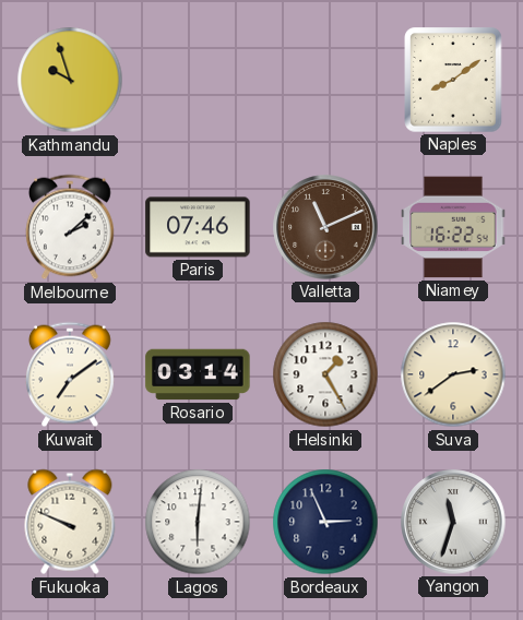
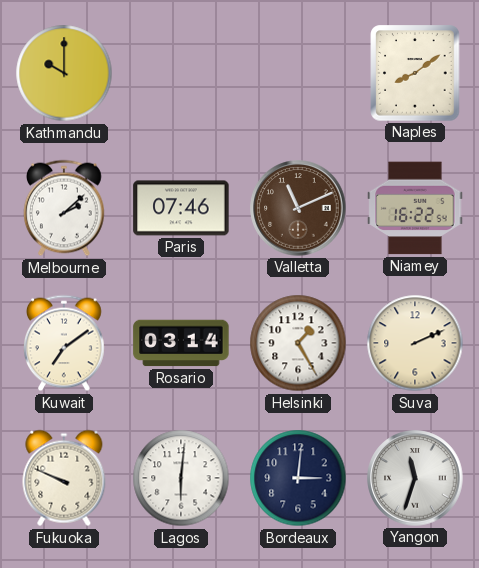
Kathmandu: 9:57 -> 10:00
Suva: 2:39 -> 2:11
Bordeaux: 2:56 -> 3:01
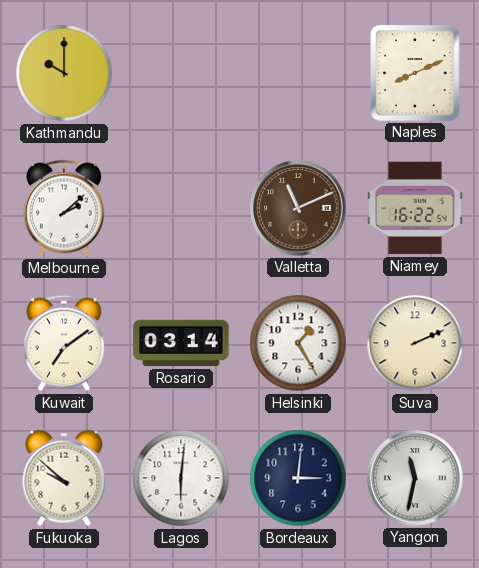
Naples: 8:09 -> 8:11
Paris: 07:46 -> none
Fukuoka: 9:49 -> 9:52
Yangon: 11:33 -> 11:32
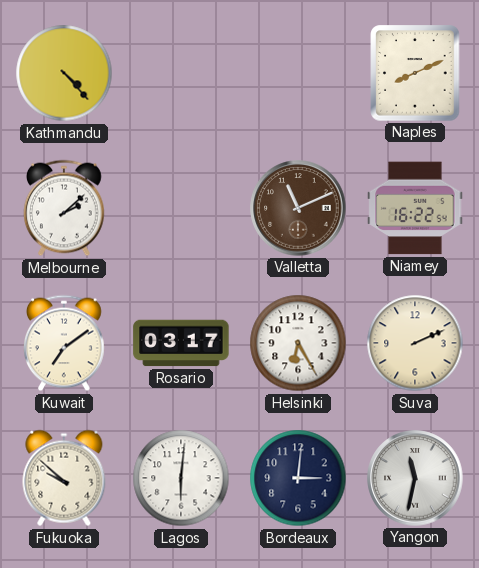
Kathmandu: 10:00 -> 4:23
Rosario: 03:14 -> 03:17
Helsinki: 1:25 -> 6:25
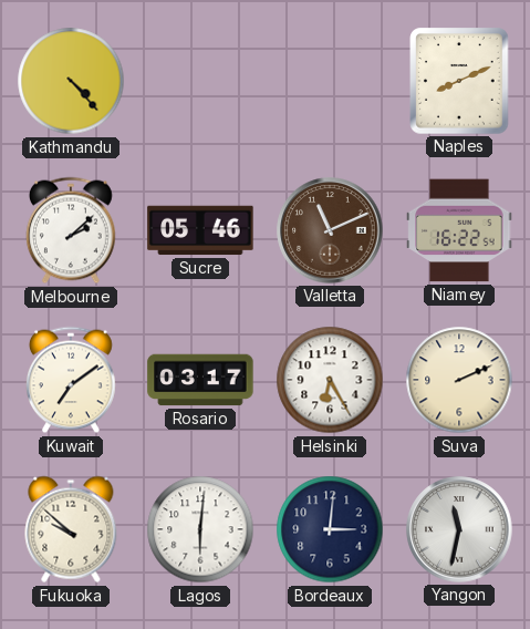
Sucre: none -> 05:46
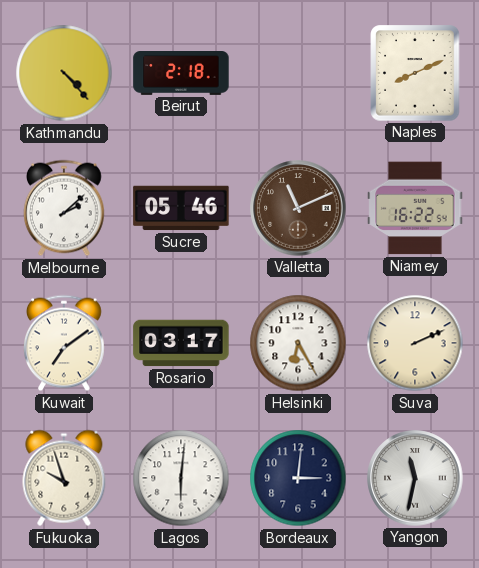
Beirut: none -> 2:18
Fukuoka: 9:52 -> 9:57
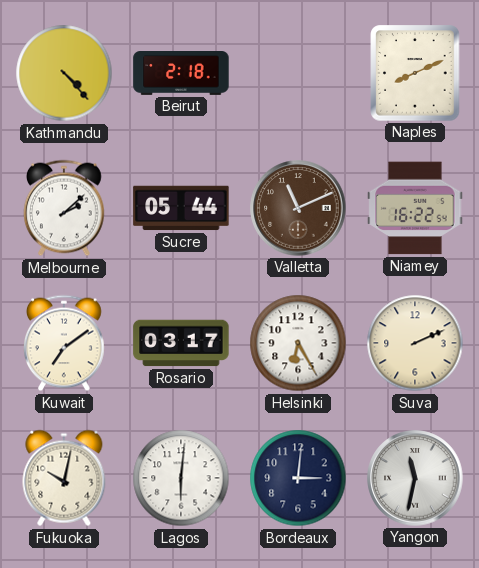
Sucre: 05:46 -> 05:44
Fukuoka: 9:57 -> 10:02
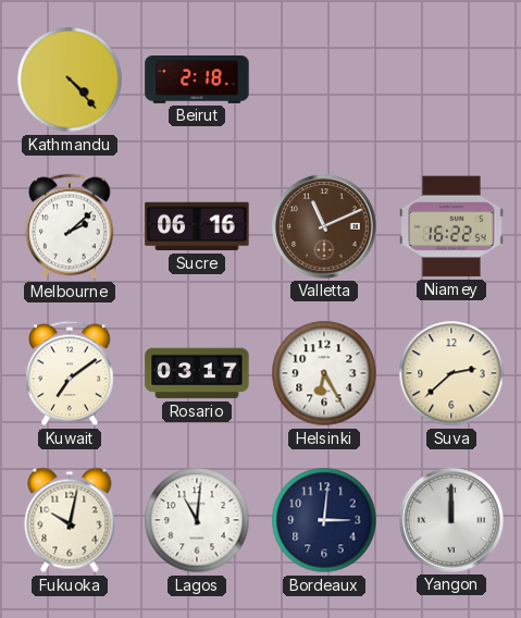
Naples: 8:11 -> none
Sucre: 05:44 -> 06:16
Suva: 2:11 -> 2:38
Lagos: 6:01 -> 11:01
Yangon: 11:32 -> 12:00
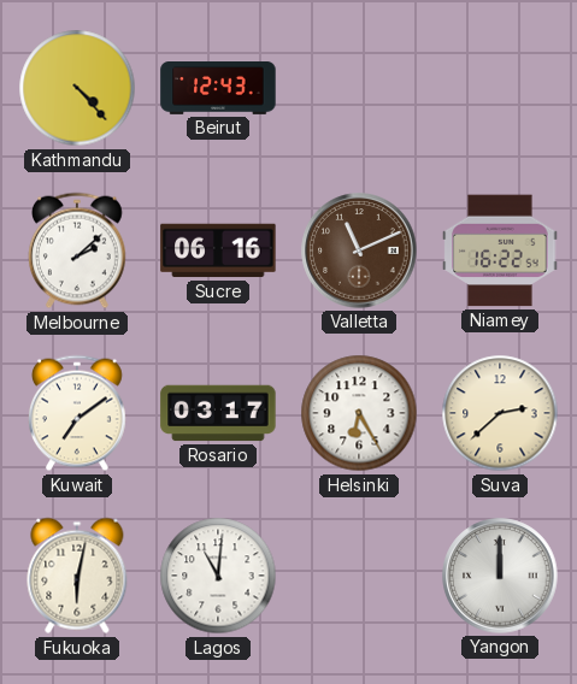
Beirut: 2:18 -> 12:43
Fukuoka: 10:02 -> 6:02
Bordeaux: 3:01 -> none
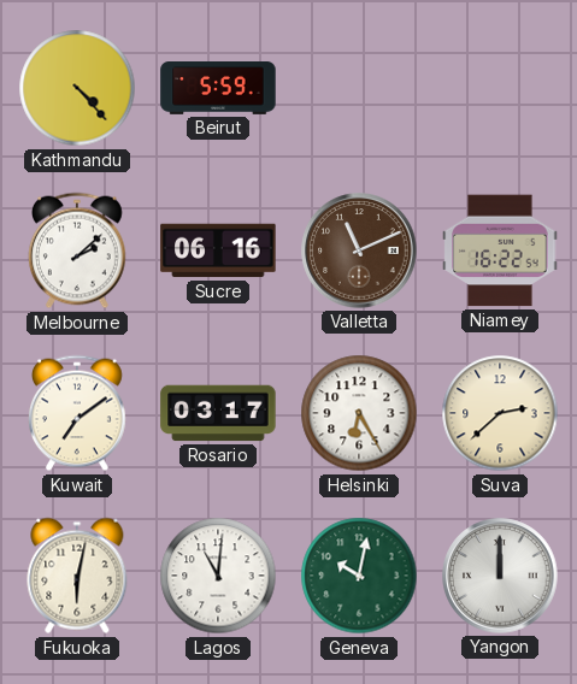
Beirut: 12:43 -> 5:59
Geneva: none -> 10:02
